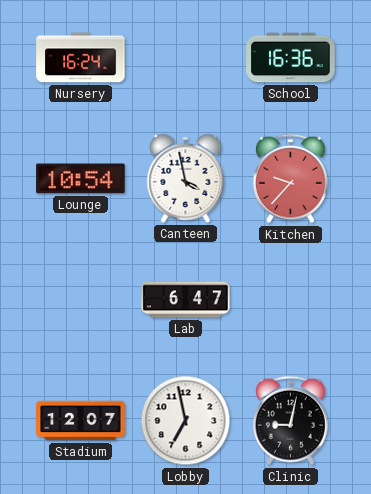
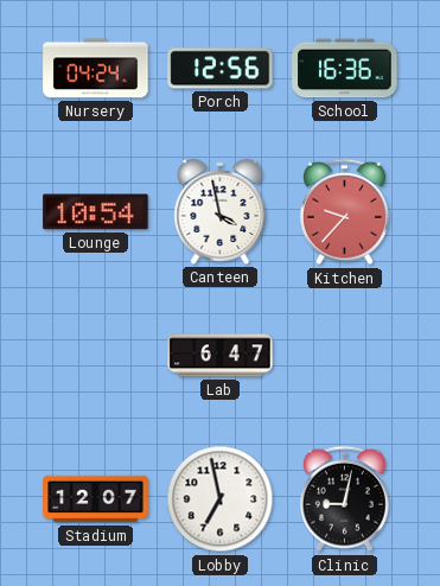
Nursery: 16:24 -> 04:24
Porch: none -> 12:56
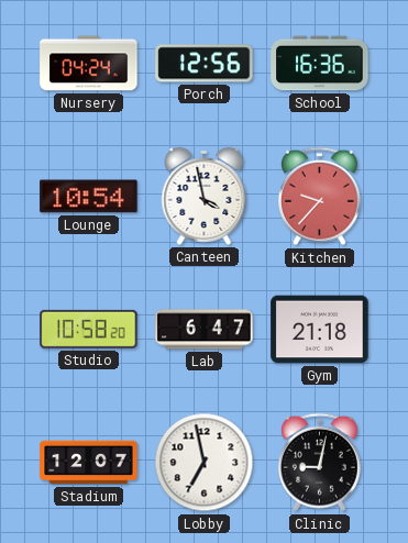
Studio: none -> 10:58
Gym: none -> 21:18
